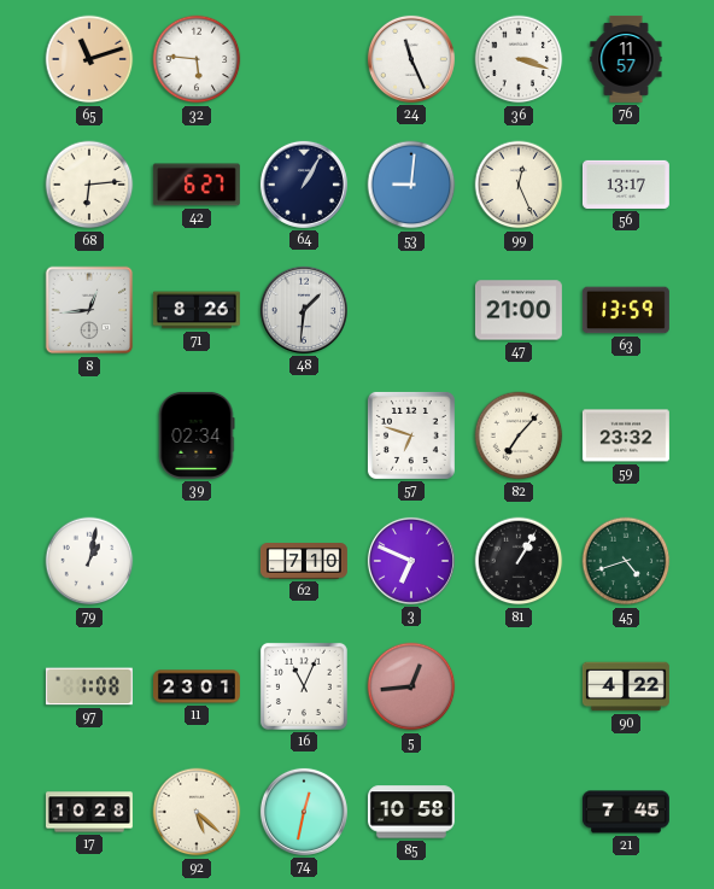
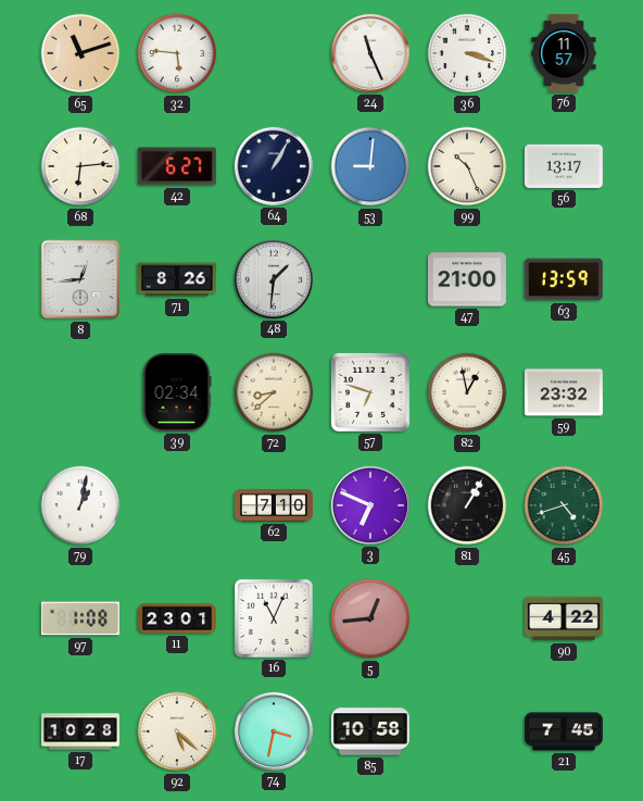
99: 12:26 -> 10:26
72: none -> 8:38
82: 7:07 -> 12:58
74: 12:32 -> 3:32
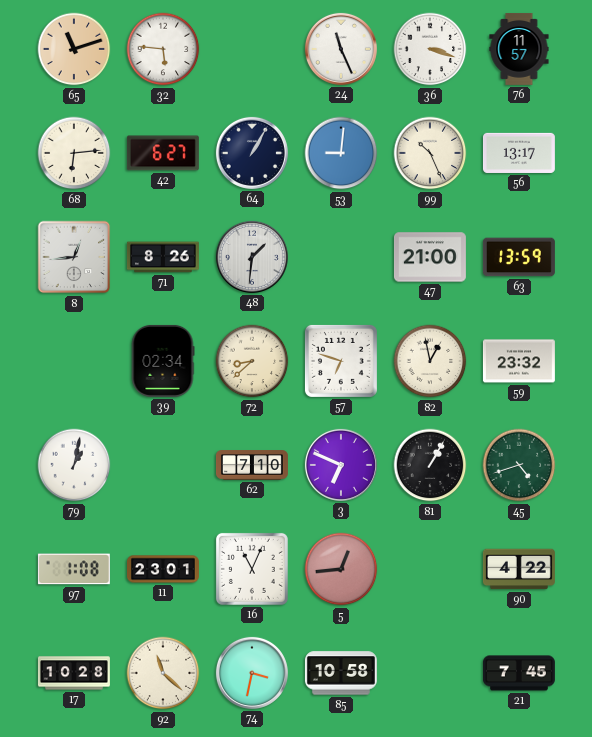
92: 5:22 -> 11:22
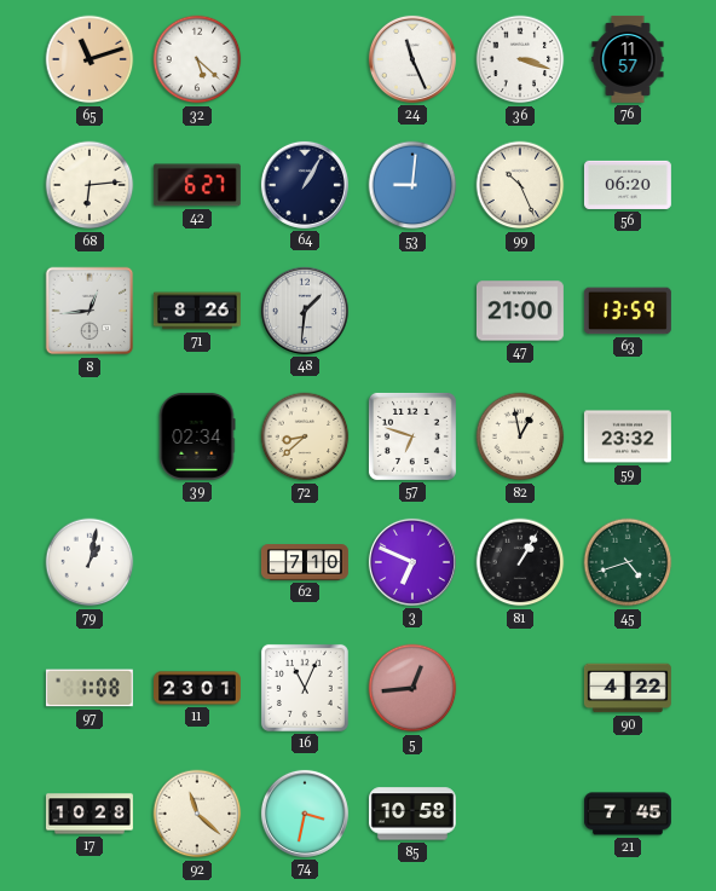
32: 5:46 -> 5:22
56: 13:17 -> 06:20
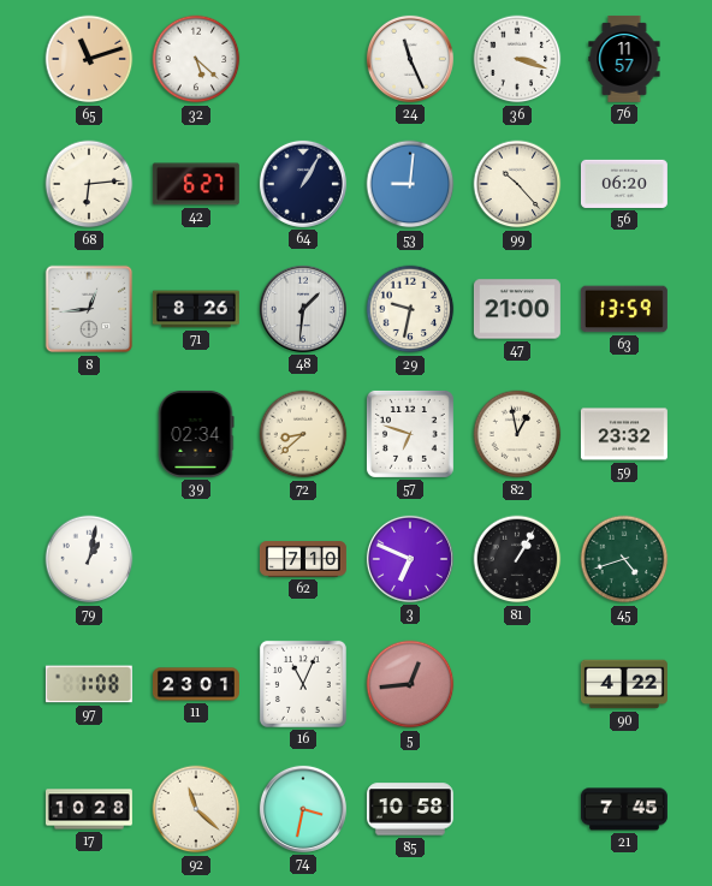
99: 10:26 -> 10:23
29: none -> 9:32
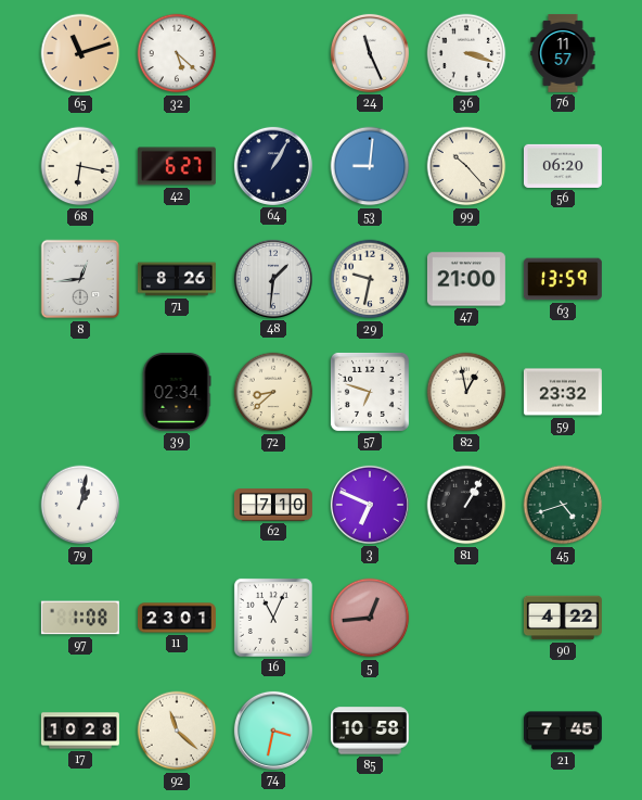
68: 6:14 -> 6:17
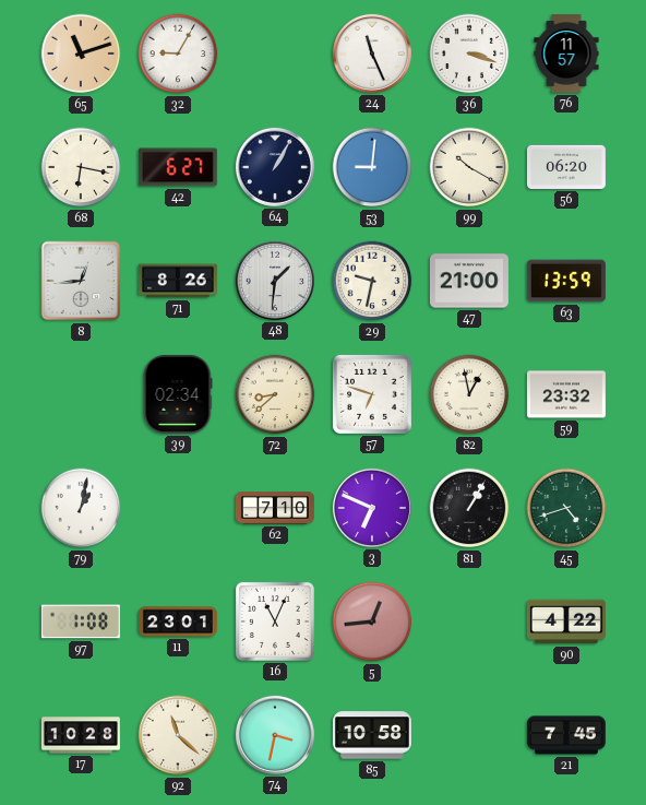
32: 5:22 -> 9:05
99: 10:23 -> 10:20
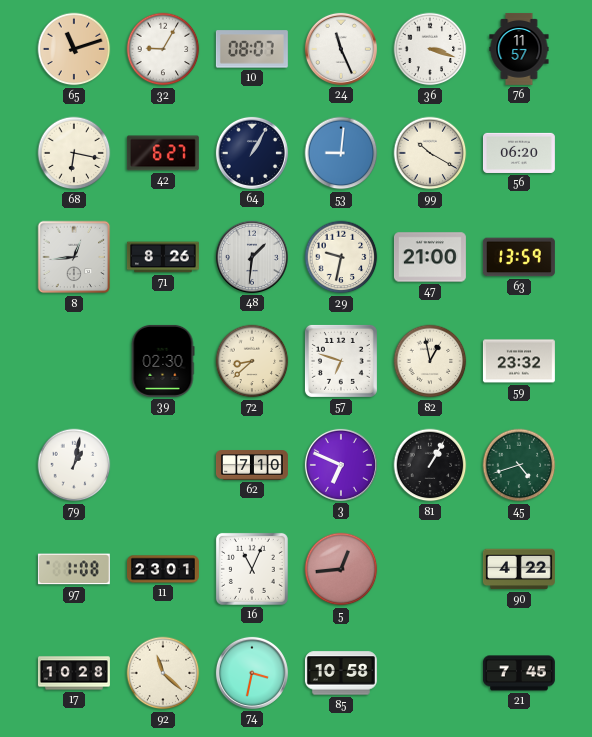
10: none -> 08:07
39: 02:34 -> 02:30
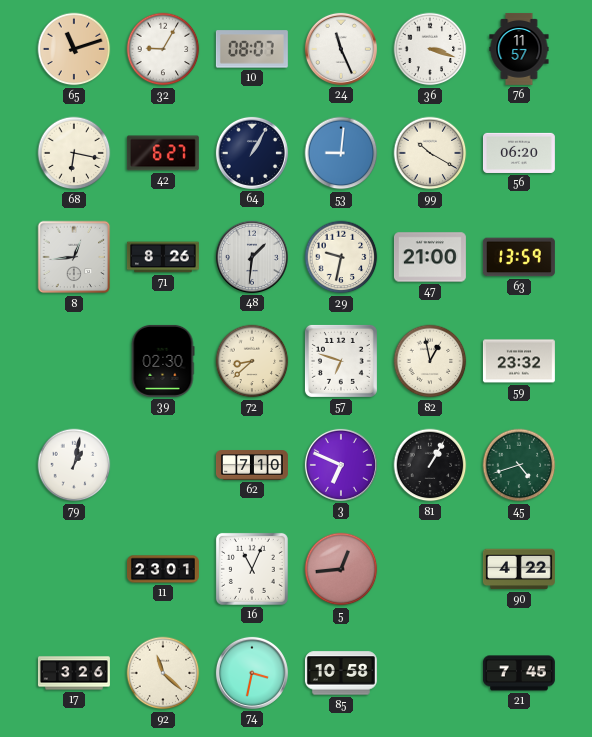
97: 1:08 -> none
17: 10:28 -> 3:26
